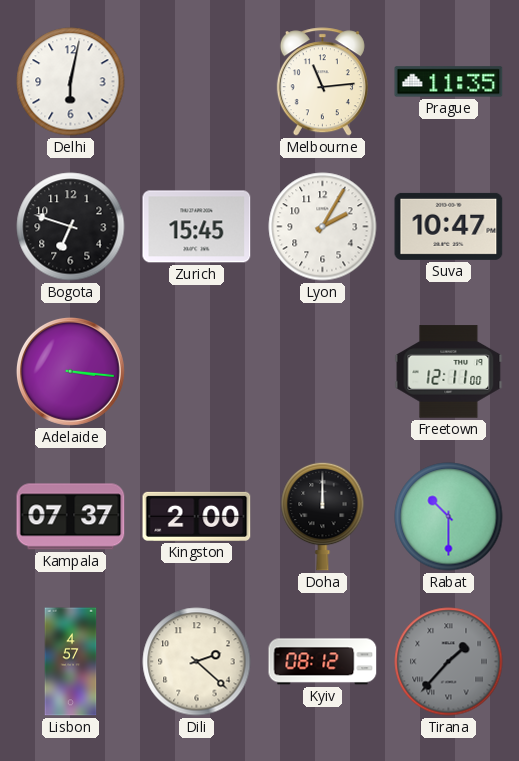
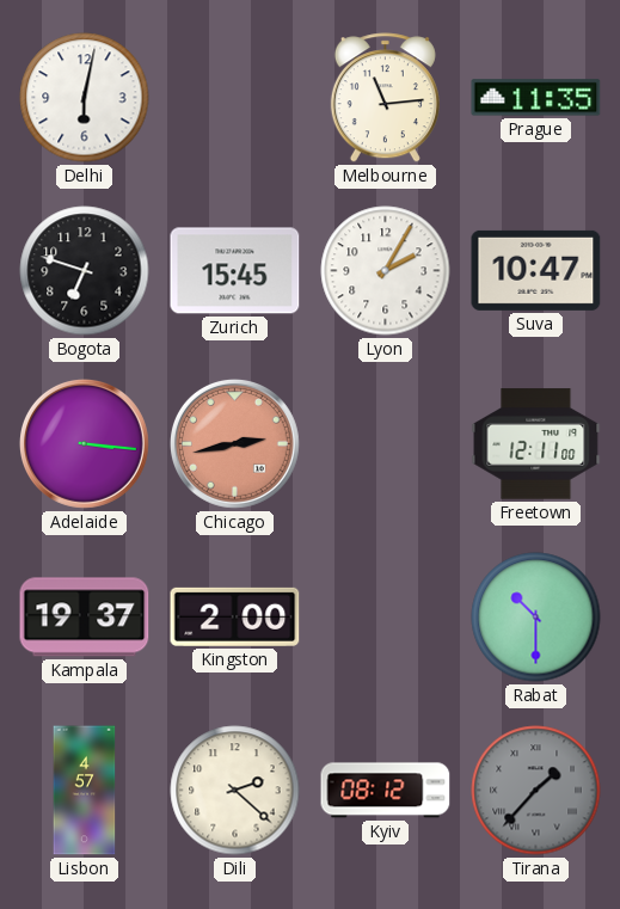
Chicago: none -> 2:43
Kampala: 07:37 -> 19:37
Doha: 12:00 -> none
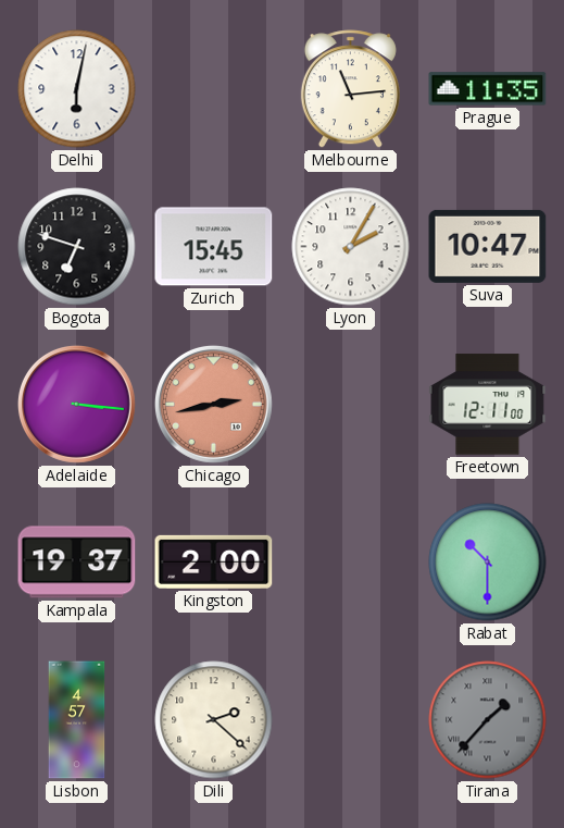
Kyiv: 08:12 -> none
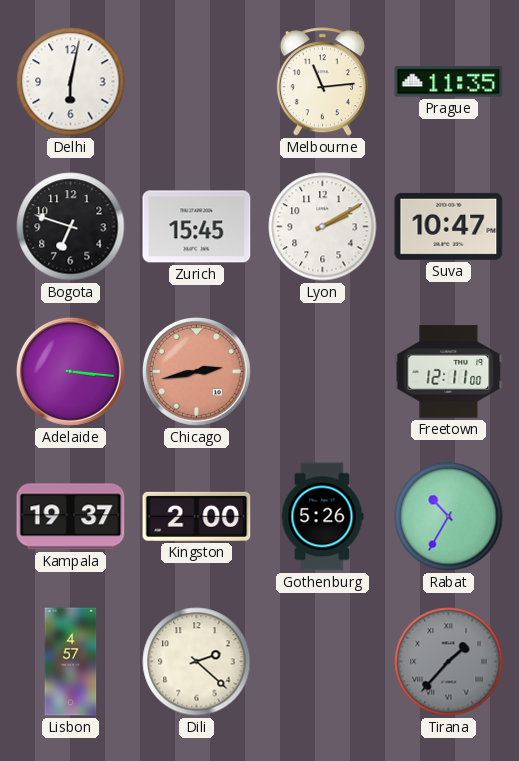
Lyon: 2:05 -> 2:10
Gothenburg: none -> 5:26
Rabat: 10:30 -> 10:35
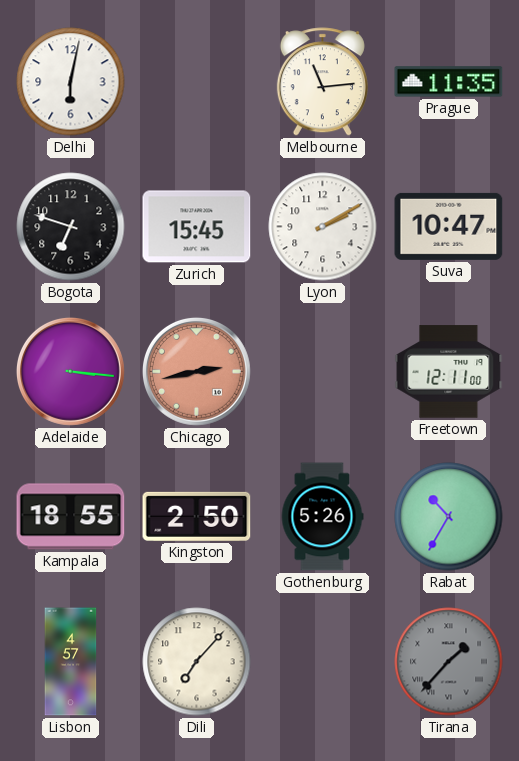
Kampala: 19:37 -> 18:55
Kingston: 2:00 -> 2:50
Dili: 2:22 -> 7:07
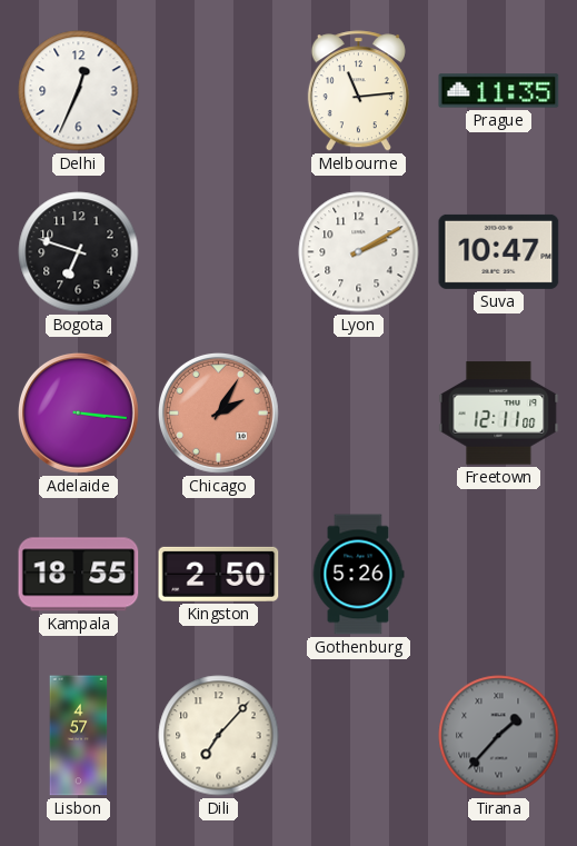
Delhi: 6:02 -> 12:34
Zurich: 15:45 -> none
Chicago: 2:43 -> 2:05
Rabat: 10:35 -> none
